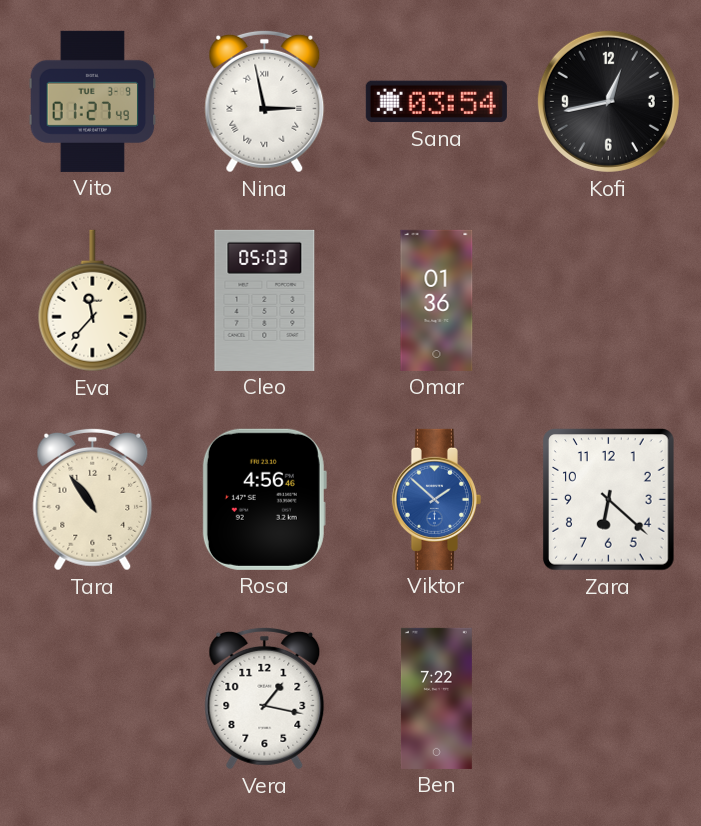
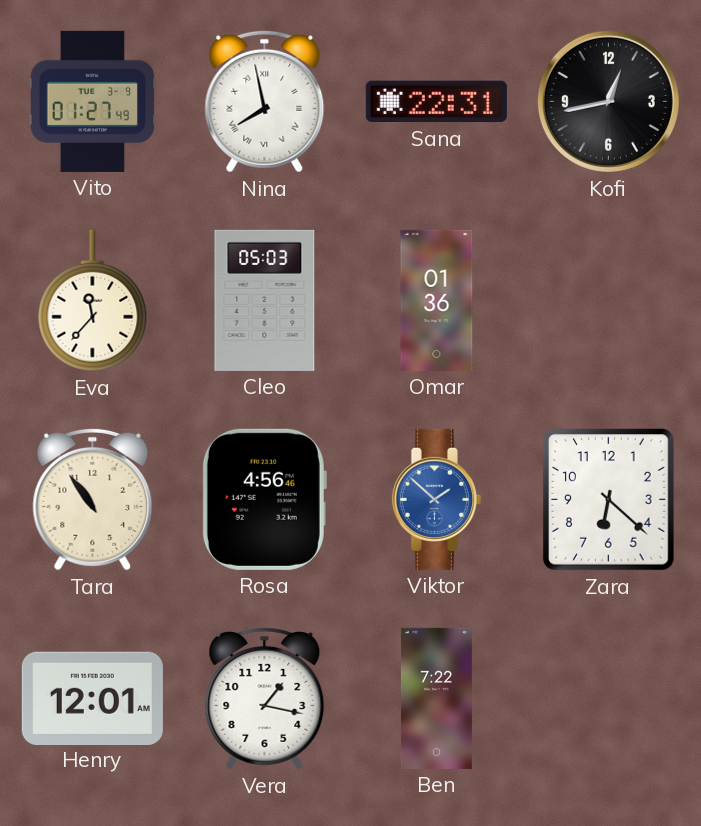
Nina: 2:58 -> 7:58
Sana: 03:54 -> 22:31
Henry: none -> 12:01
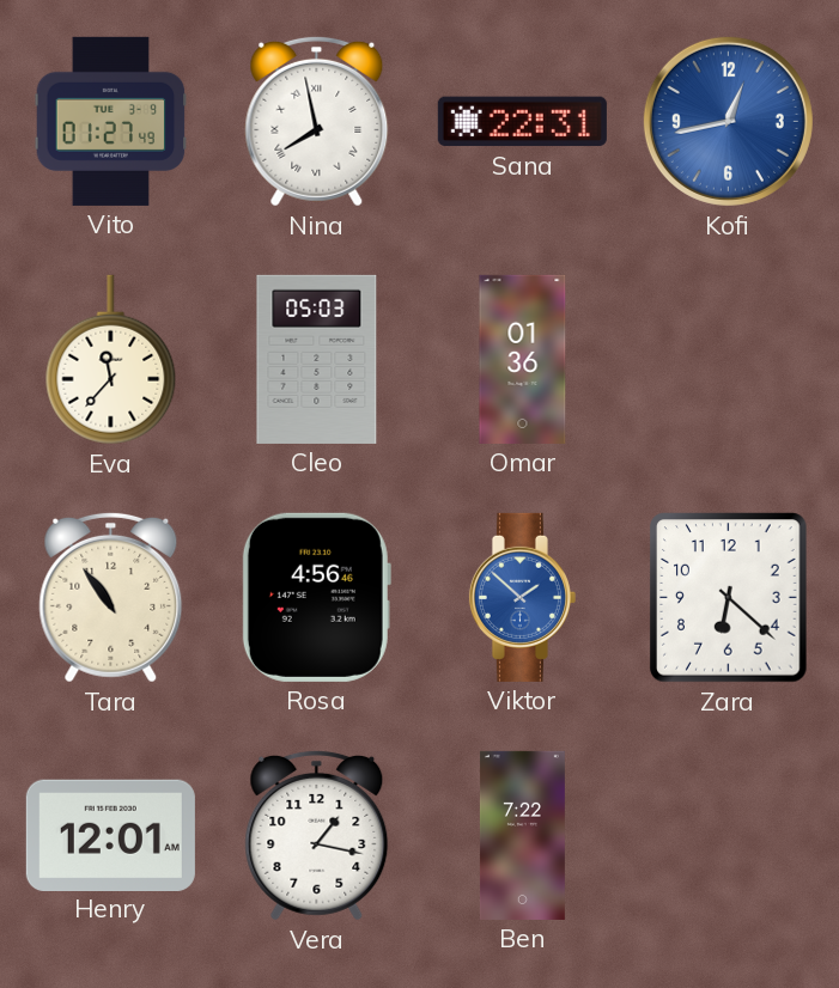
Kofi dial: black -> blue
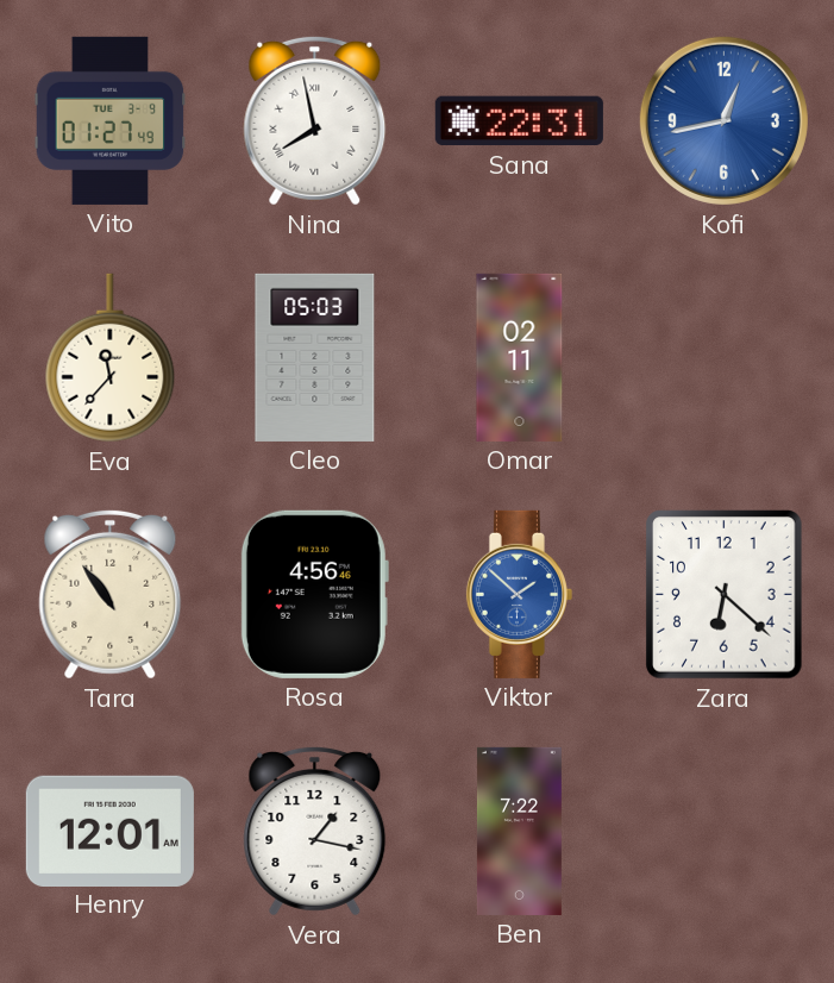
Omar: 01:36 -> 02:11
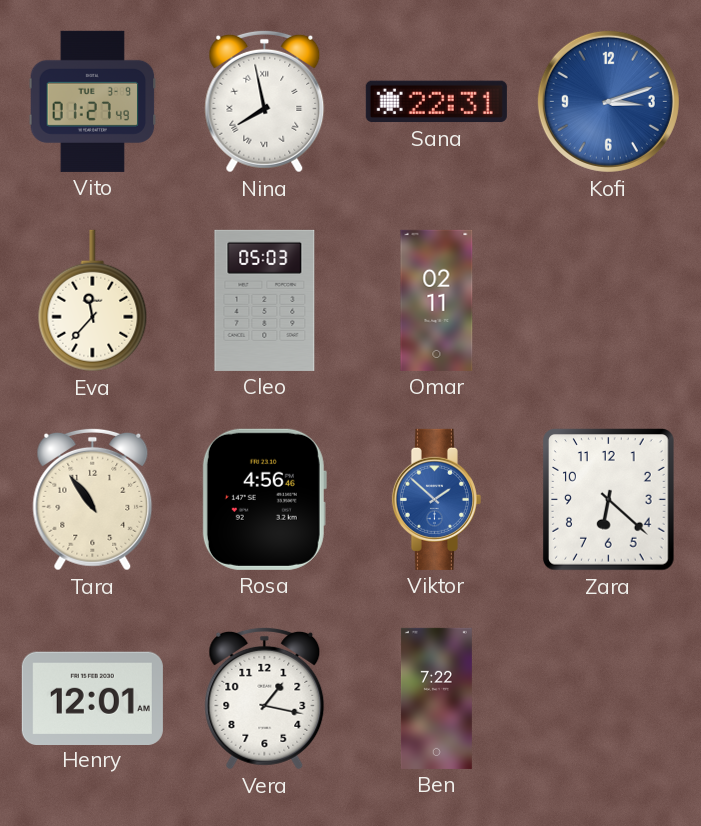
Kofi: 12:43 -> 3:12
